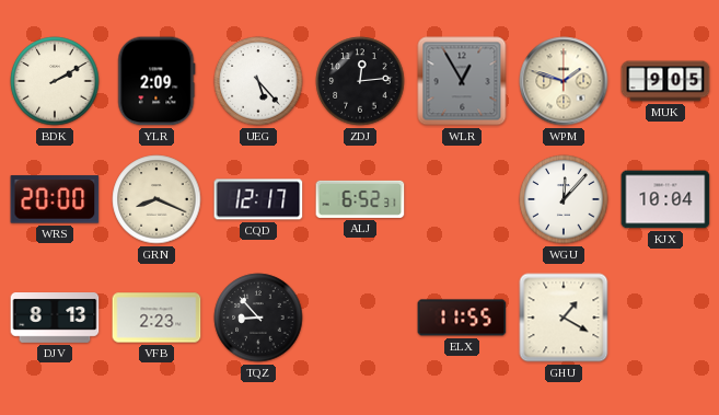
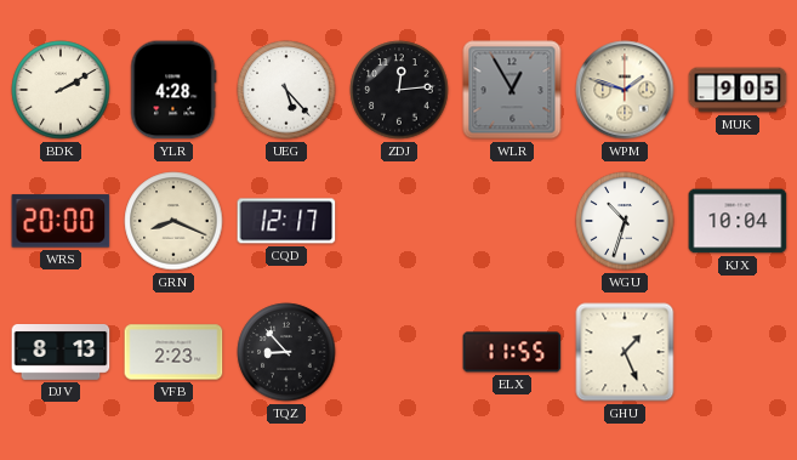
YLR: 2:09 -> 4:28
ALJ: 6:52 -> none
WGU: 12:07 -> 10:33
GHU: 1:20 -> 1:26
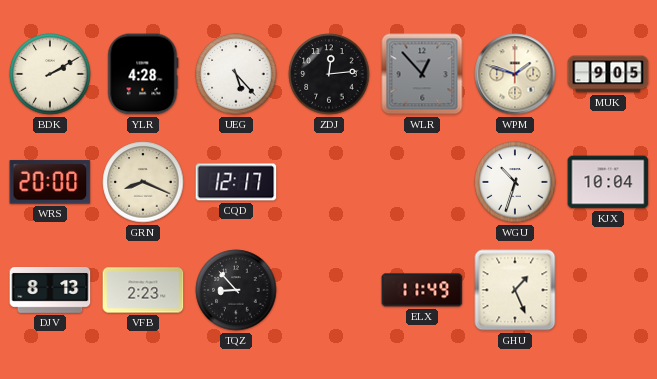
WLR: 12:55 -> 12:53
ELX: 11:55 -> 11:49
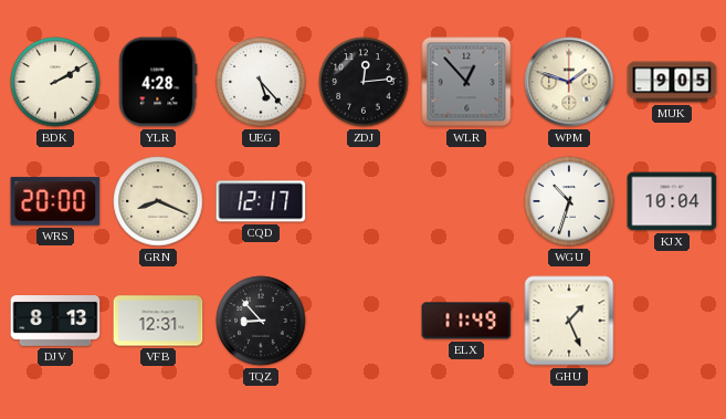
VFB: 2:23 -> 12:31
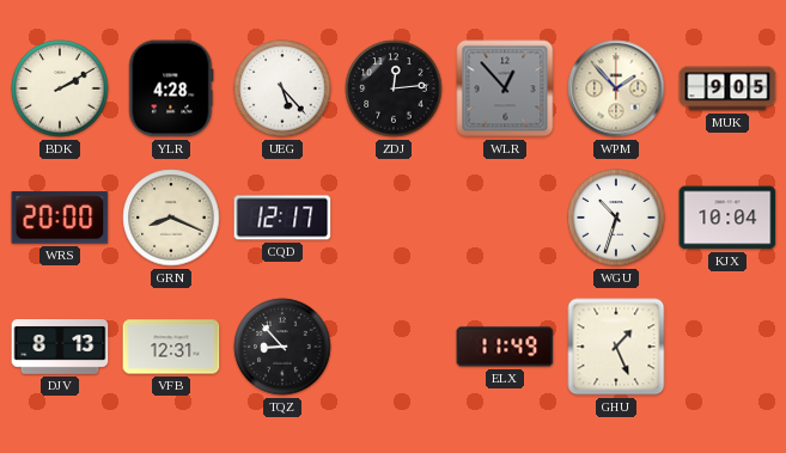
WPM: 1:48 -> 1:53
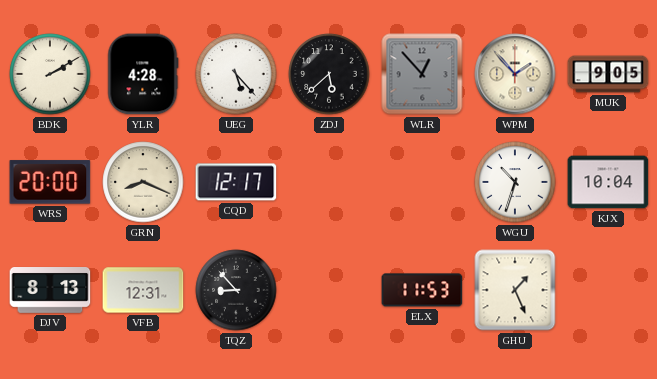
ZDJ: 12:14 -> 5:38
ELX: 11:49 -> 11:53
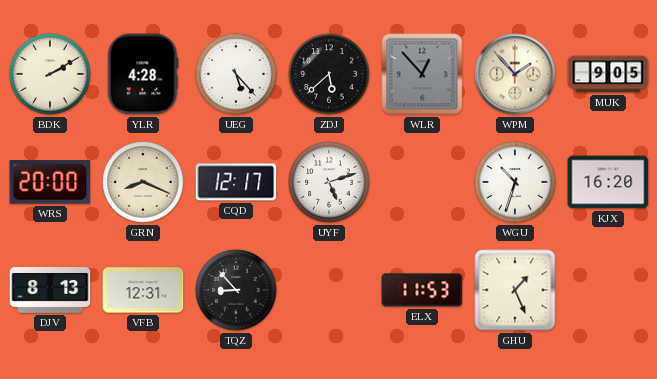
UYF: none -> 5:12
KJX: 10:04 -> 16:20
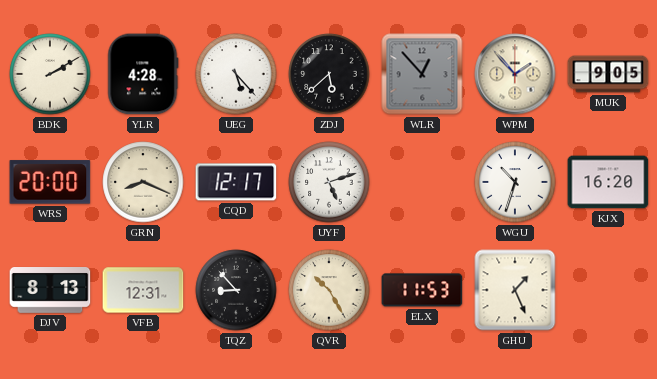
QVR: none -> 10:25
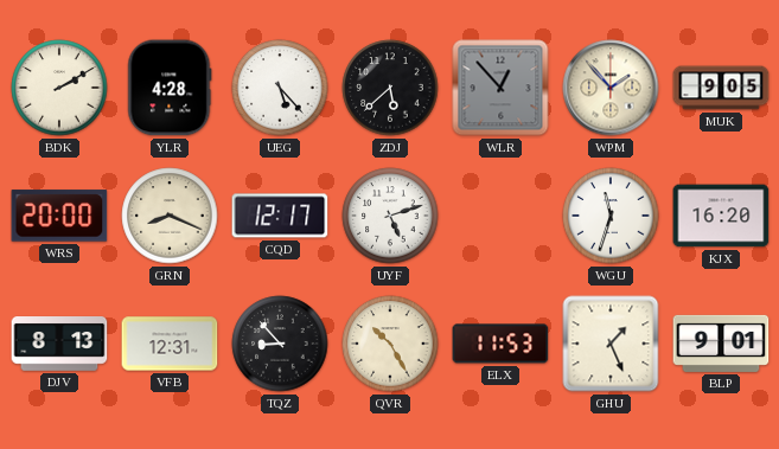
WGU: 10:33 -> 11:33
BLP: none -> 9:01
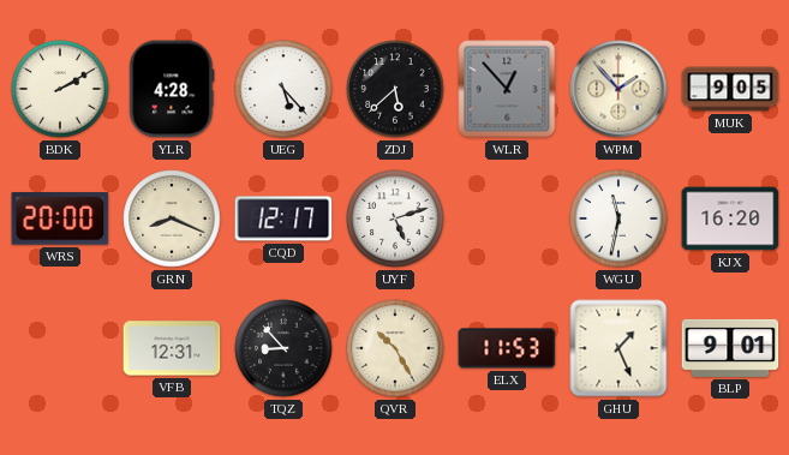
WGU: 11:33 -> 11:32
DJV: 8:13 -> none
